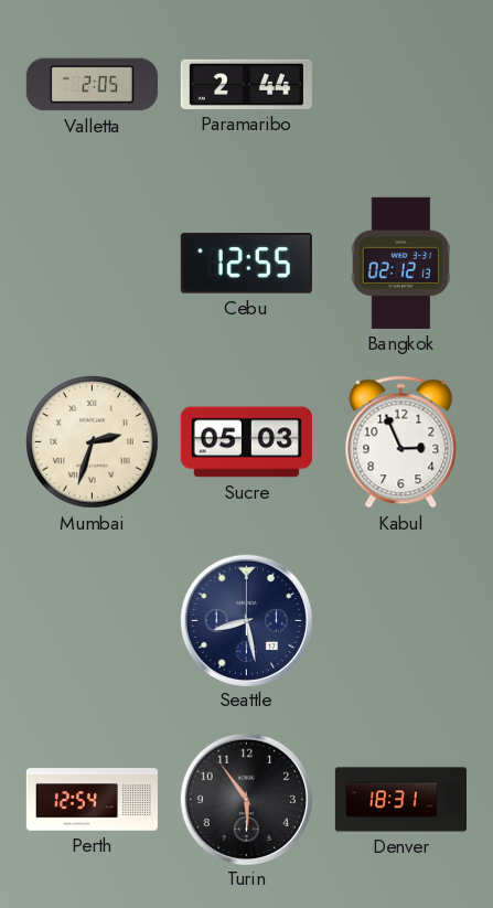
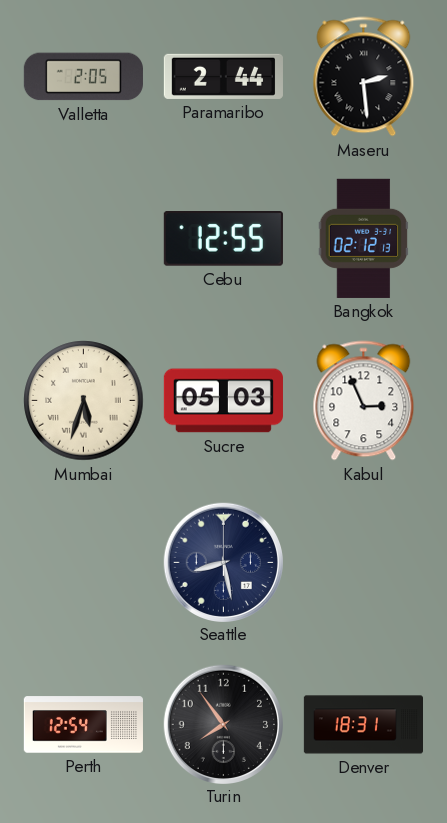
Maseru: none -> 2:29
Mumbai: 2:33 -> 5:33
Turin: 5:54 -> 7:54
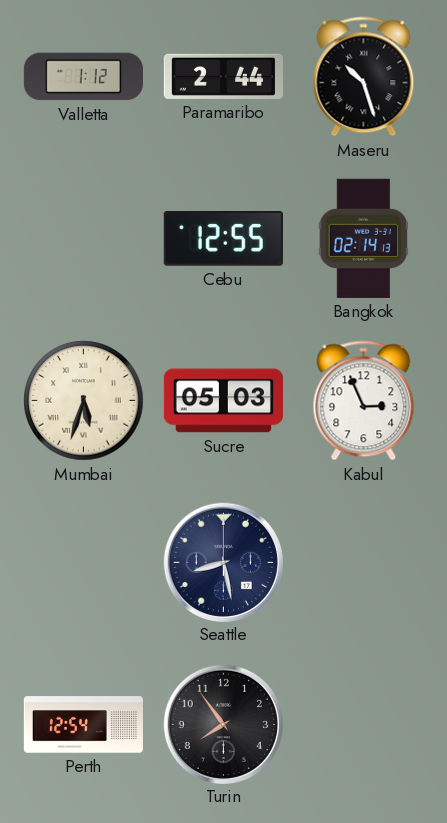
Valletta: 2:05 -> 1:12
Maseru: 2:29 -> 10:27
Bangkok: 02:12 -> 02:14
Denver: 18:31 -> none
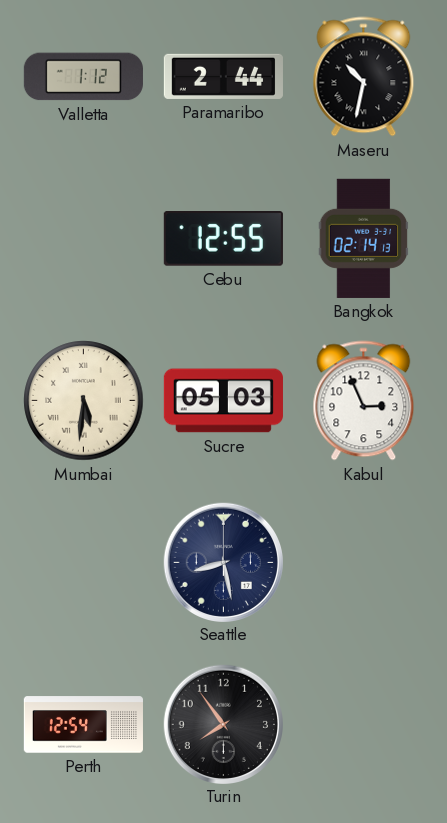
Maseru: 10:27 -> 10:32
Mumbai: 5:33 -> 5:31
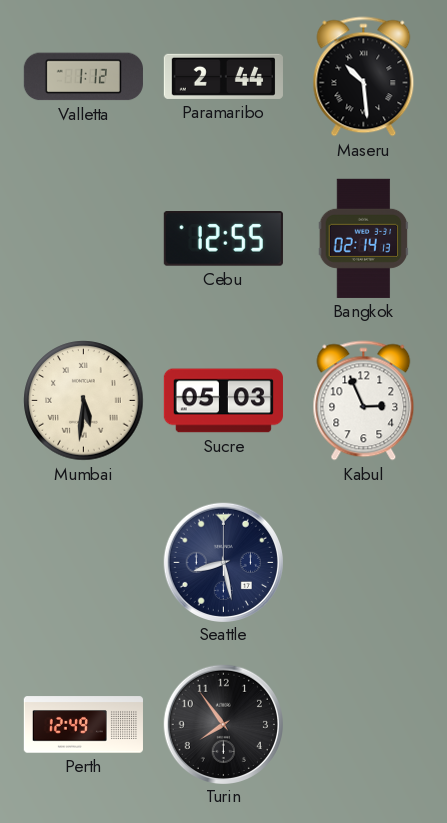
Maseru: 10:32 -> 10:29
Perth: 12:54 -> 12:49
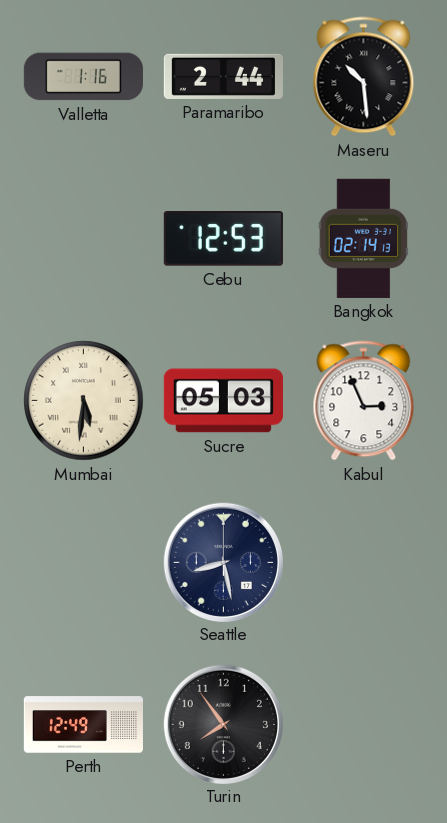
Valletta: 1:12 -> 1:16
Cebu: 12:55 -> 12:53
